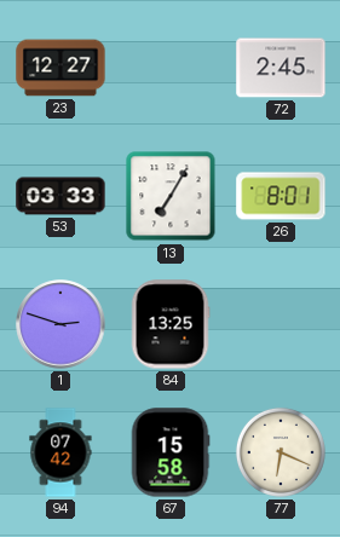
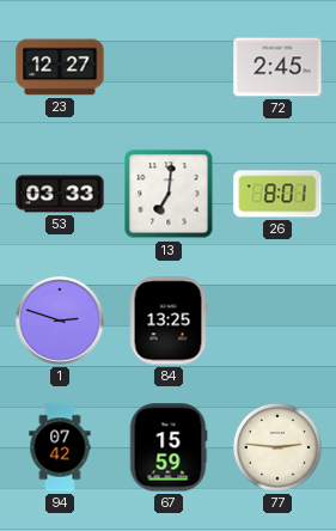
13: 7:05 -> 7:01
67: 15:58 -> 15:59
77: 6:19 -> 2:46
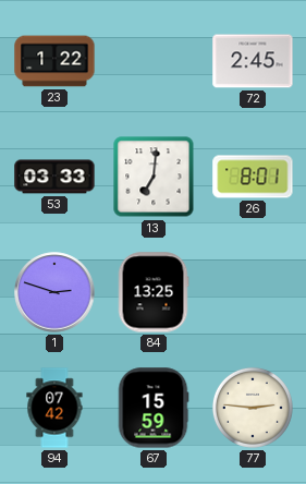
23: 12:27 -> 1:22
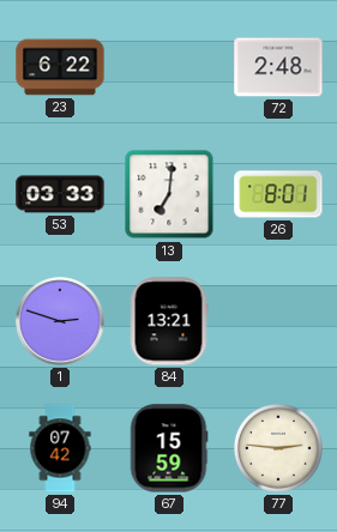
23: 1:22 -> 6:22
72: 2:45 -> 2:48
84: 13:25 -> 13:21
